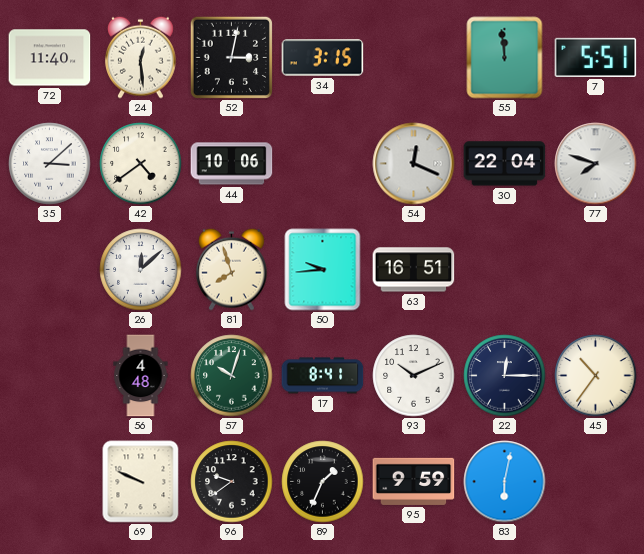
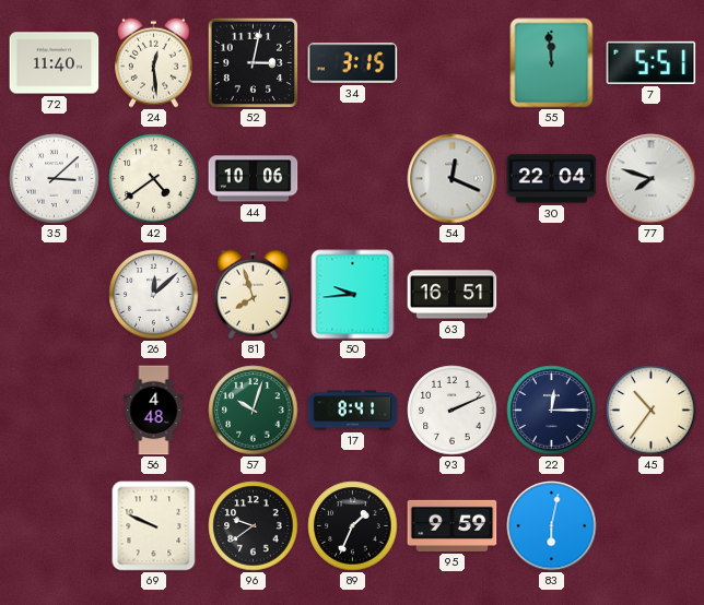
93: 10:11 -> 2:11
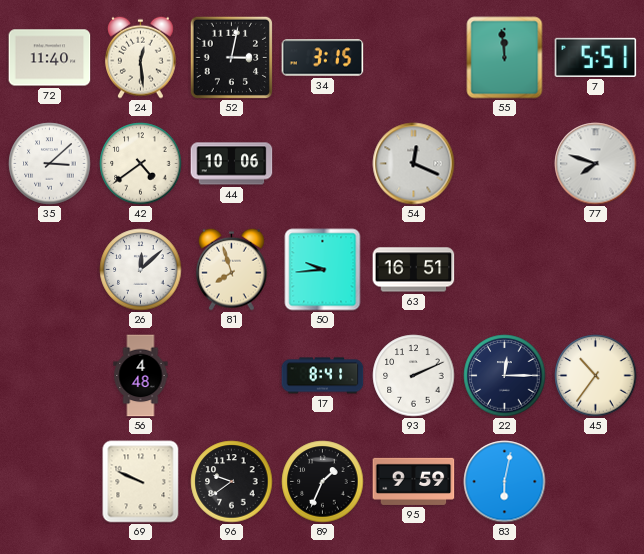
30: 22:04 -> none
57: 10:03 -> none
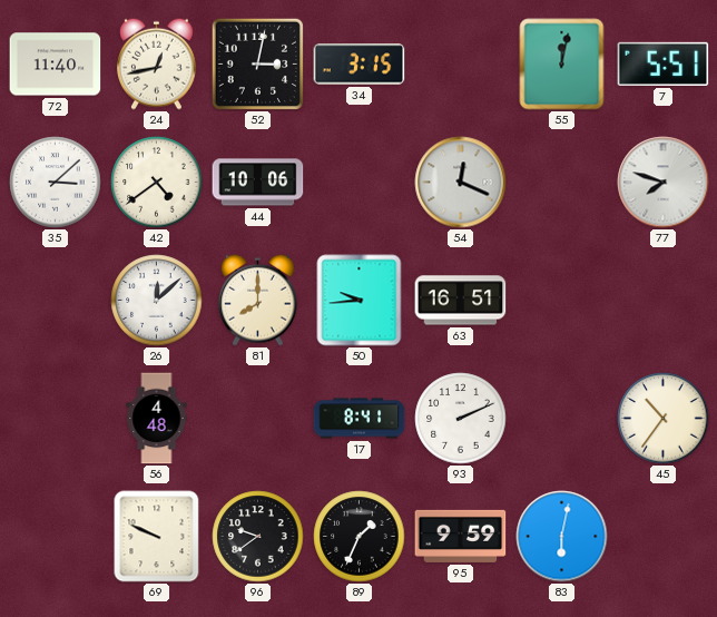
24: 12:29 -> 12:43
55: 11:59 -> 12:02
81: 7:57 -> 8:00
22: 12:15 -> none
